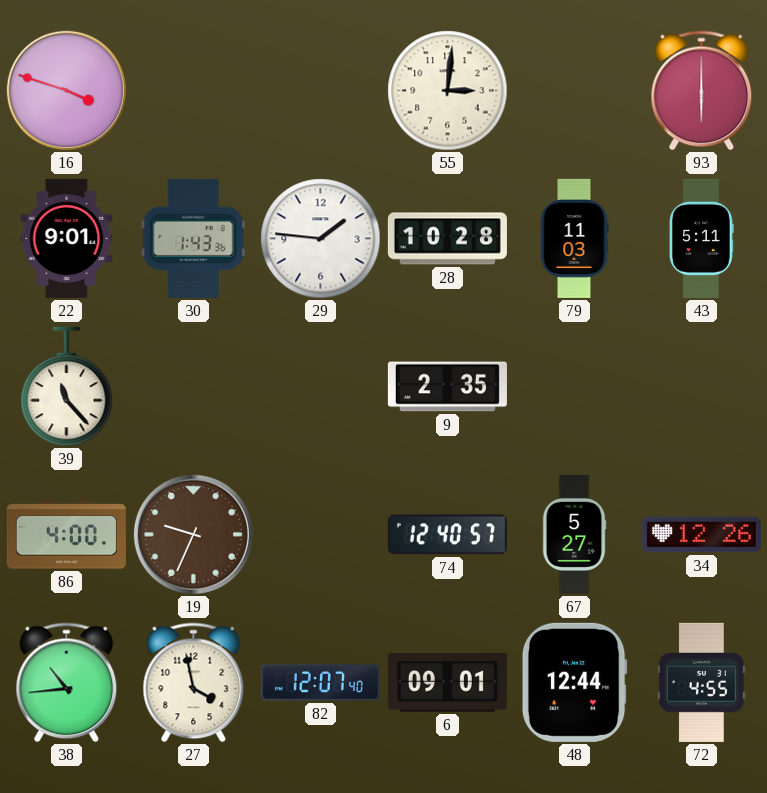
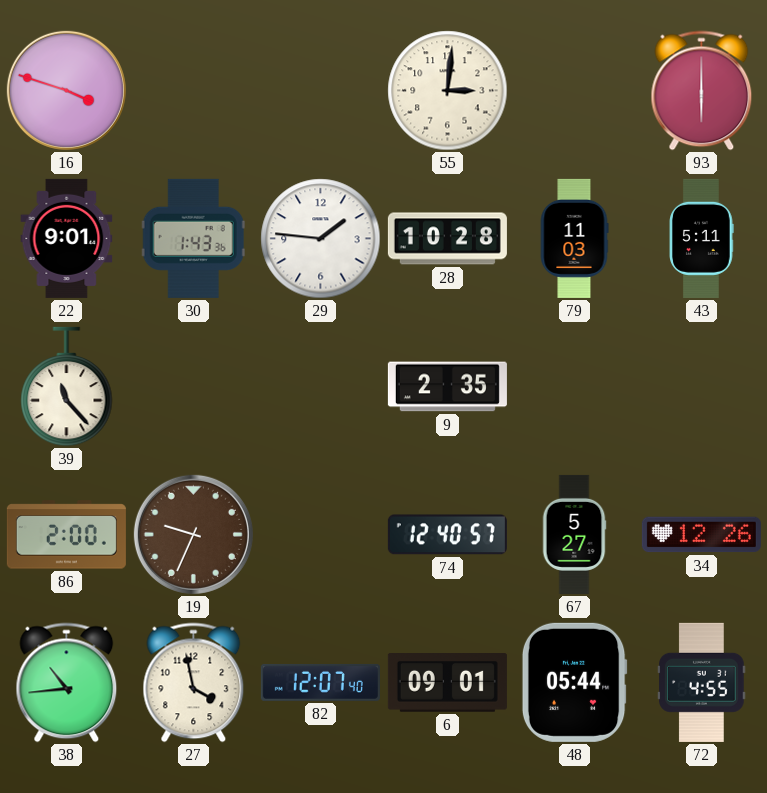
86: 4:00 -> 2:00
48: 12:44 -> 05:44
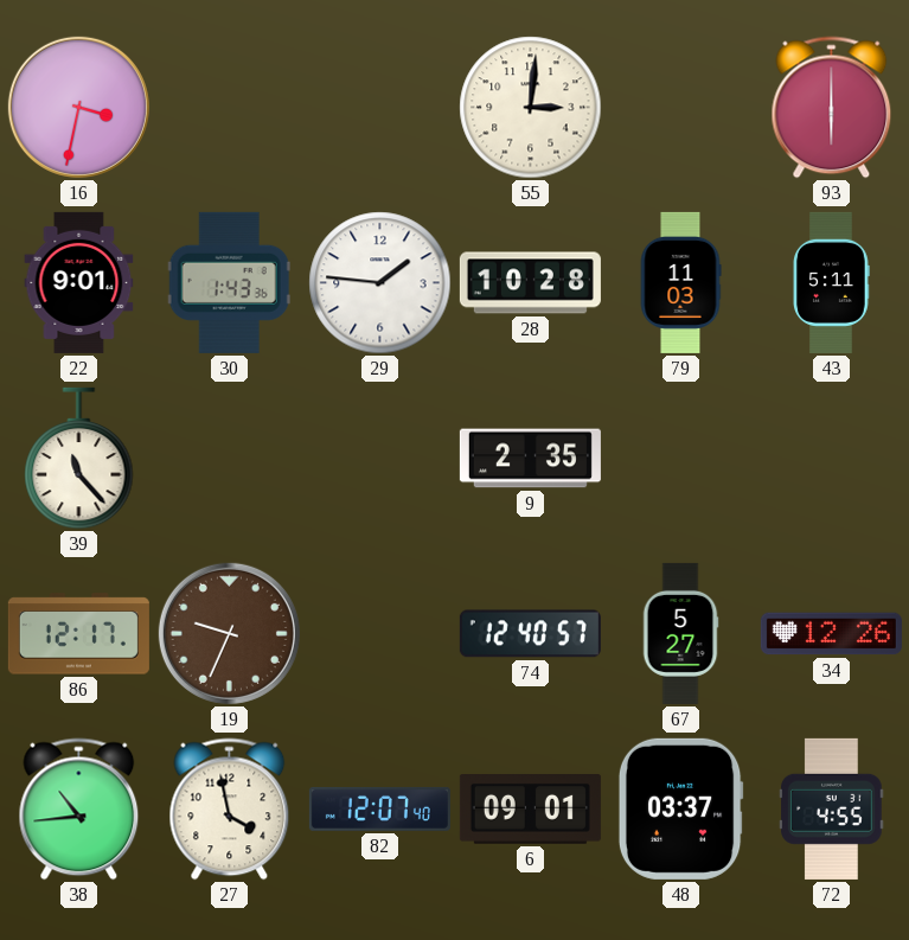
16: 3:48 -> 3:32
86: 2:00 -> 12:17
48: 05:44 -> 03:37
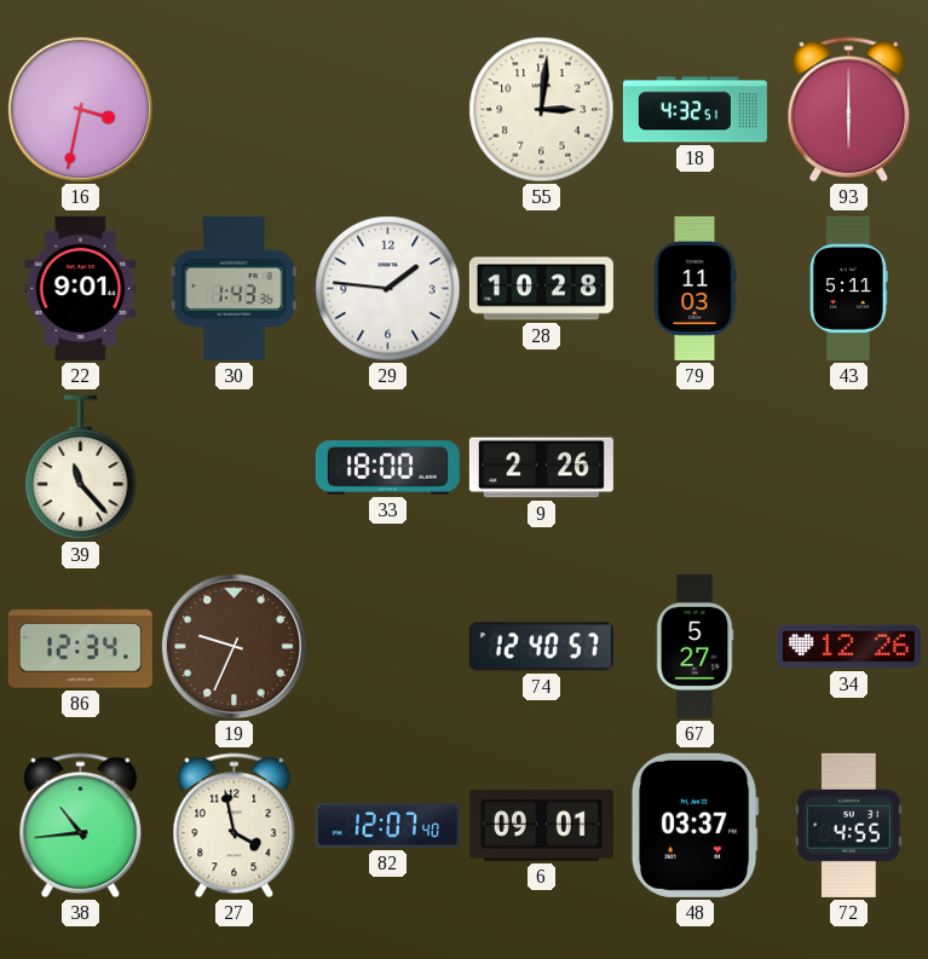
18: none -> 4:32
33: none -> 18:00
9: 2:35 -> 2:26
86: 12:17 -> 12:34
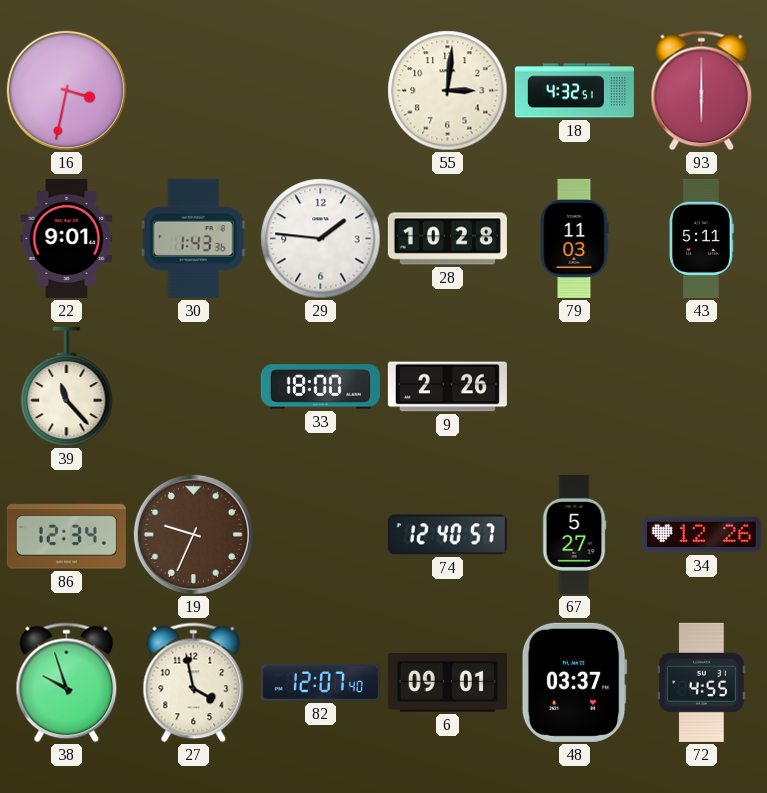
38: 10:44 -> 9:57
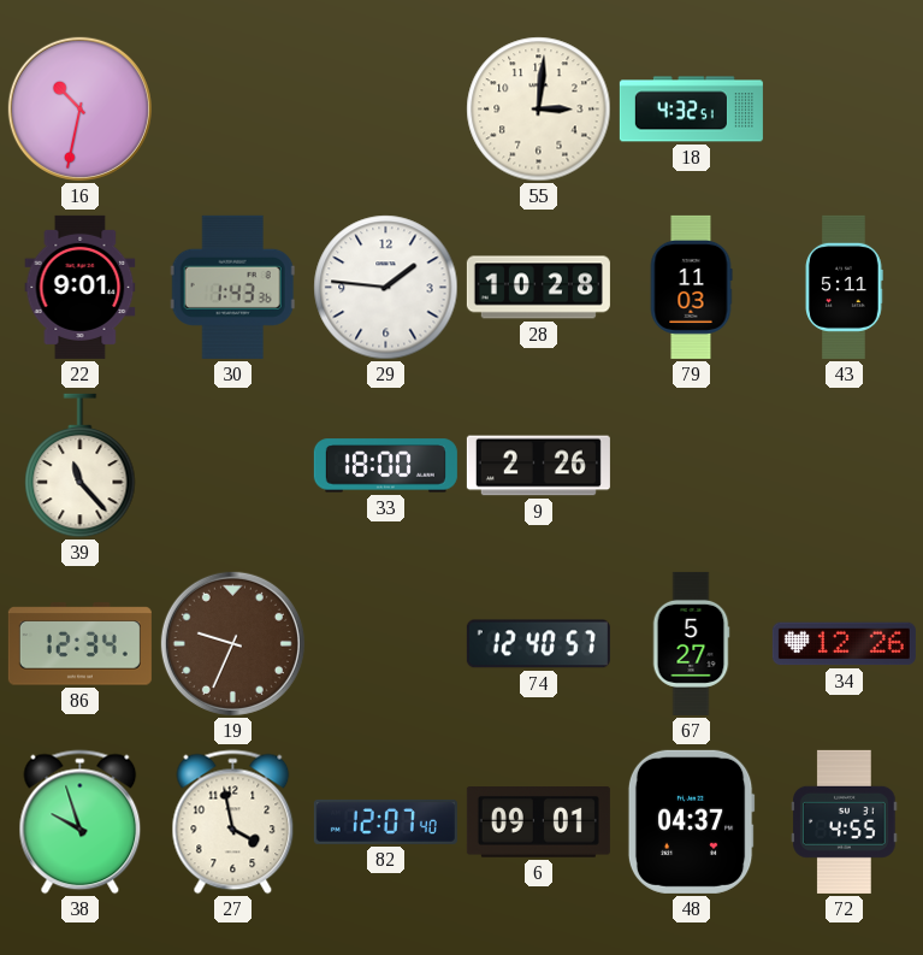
16: 3:32 -> 10:32
93: 6:00 -> none
48: 03:37 -> 04:37
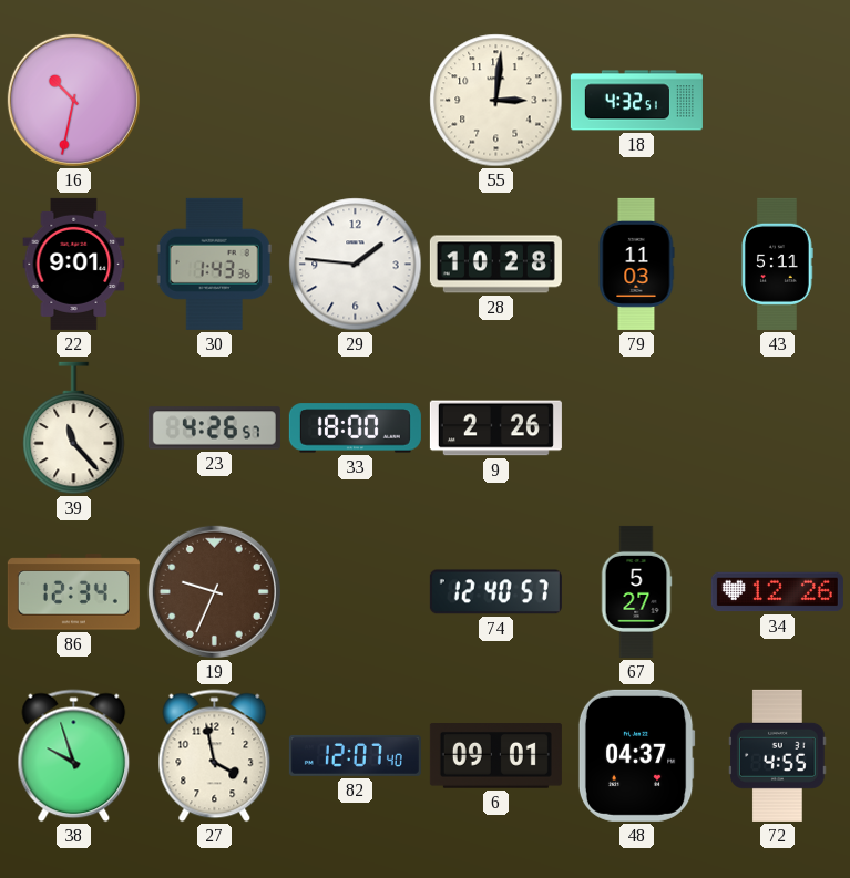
23: none -> 4:26
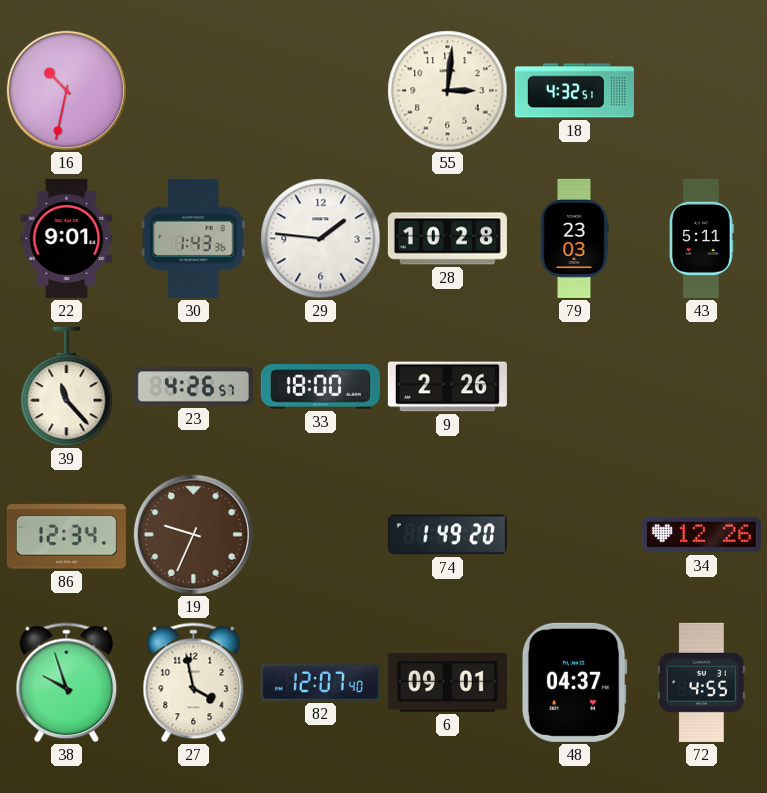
79: 11:03 -> 23:03
74: 12:40 -> 1:49
67: 5:27 -> none
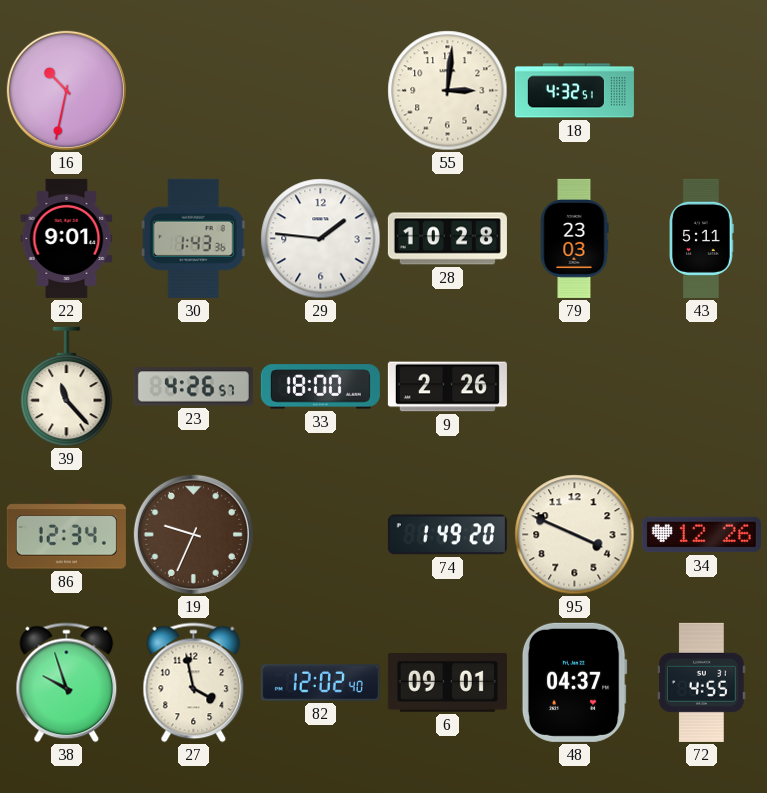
95: none -> 3:49
82: 12:07 -> 12:02
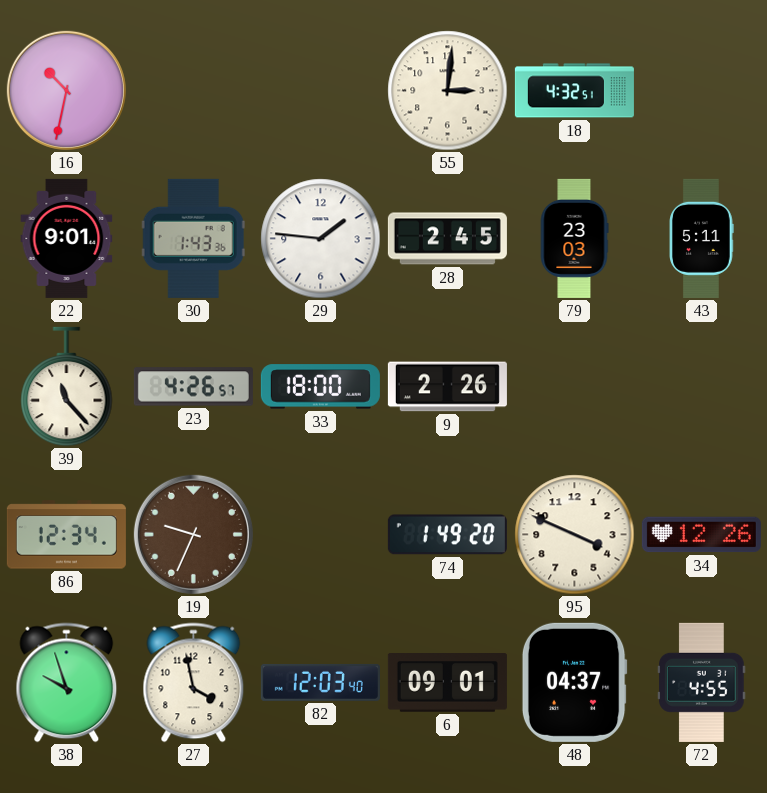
28: 10:28 -> 2:45
82: 12:02 -> 12:03
